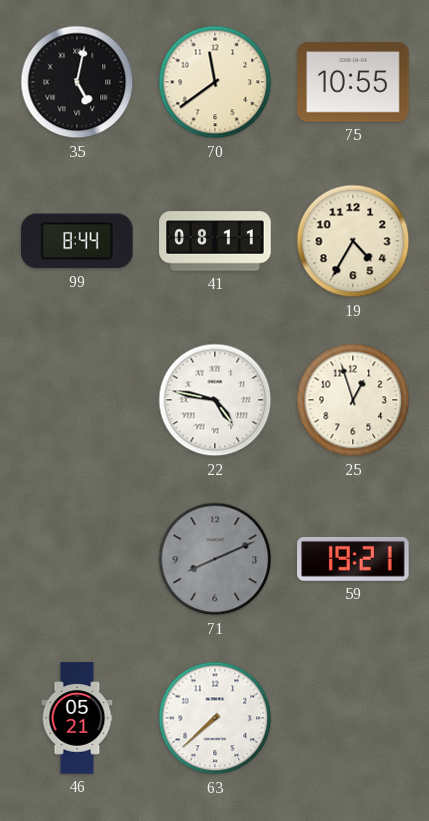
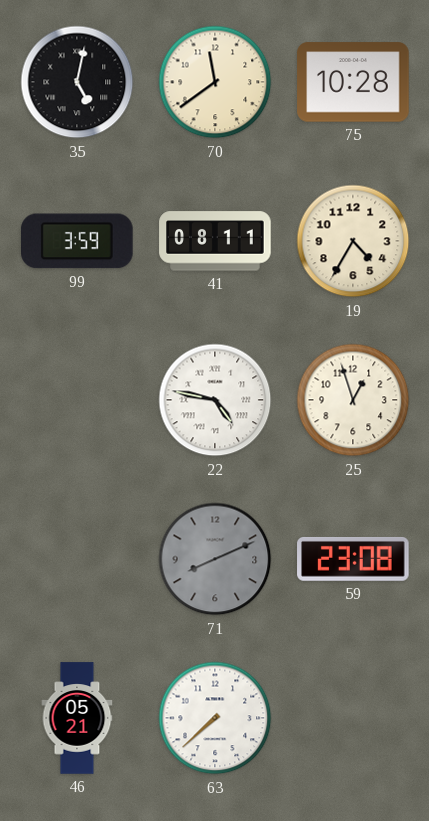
75: 10:55 -> 10:28
99: 8:44 -> 3:59
59: 19:21 -> 23:08
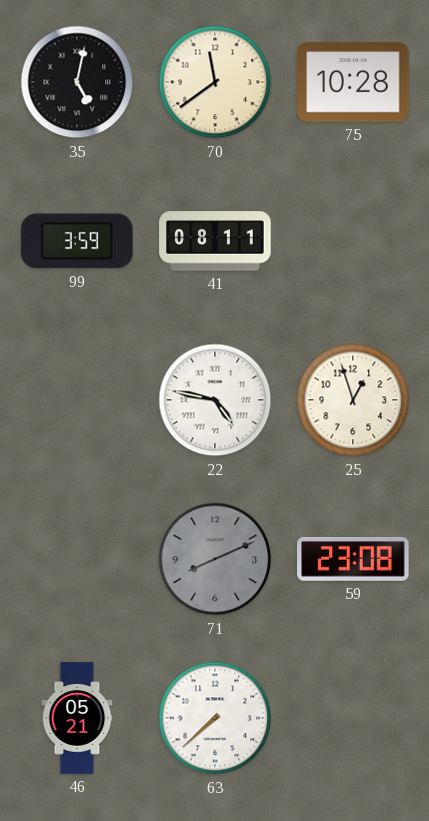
19: 4:35 -> none
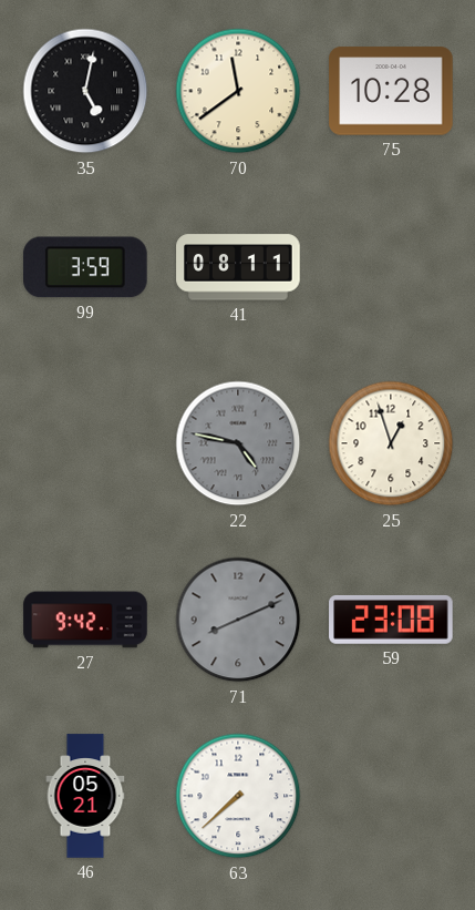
22 dial: white -> grey
27: none -> 9:42
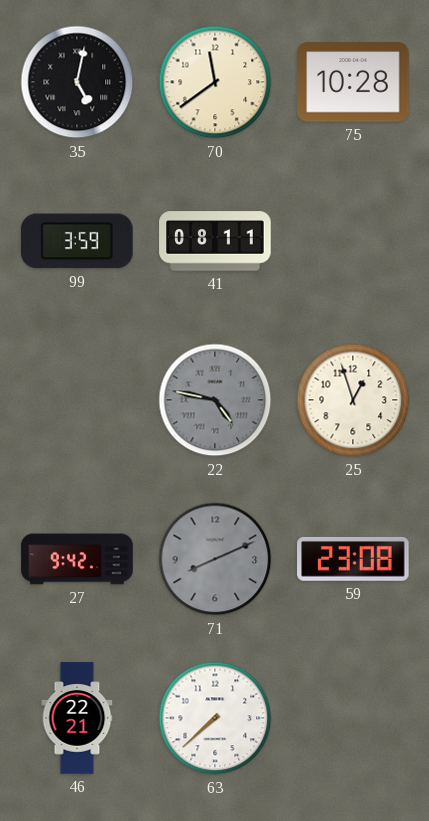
46: 05:21 -> 22:21
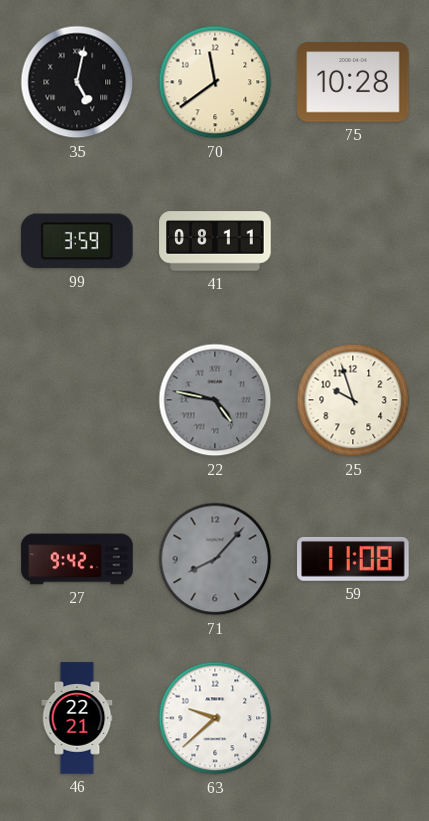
25: 12:57 -> 9:57
71: 8:11 -> 8:07
59: 23:08 -> 11:08
63: 7:38 -> 9:38
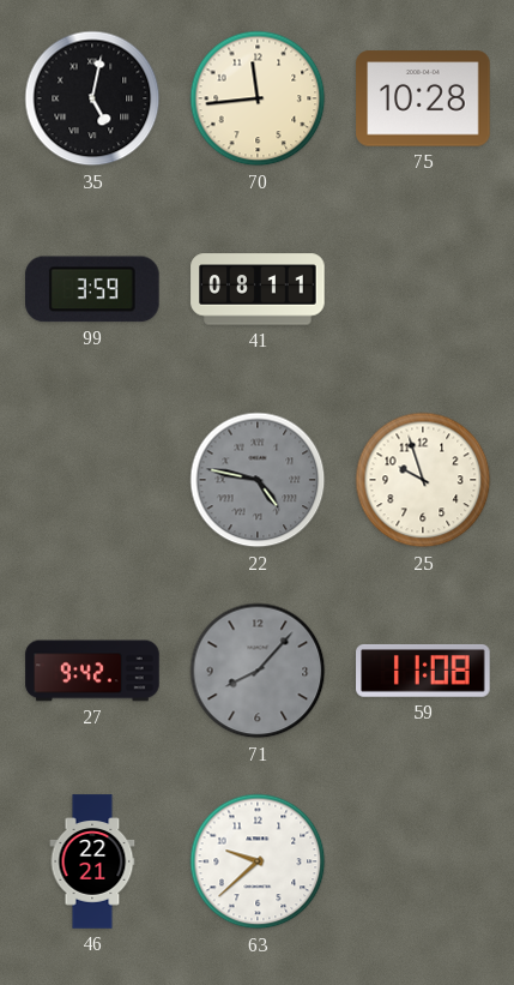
70: 11:39 -> 11:44
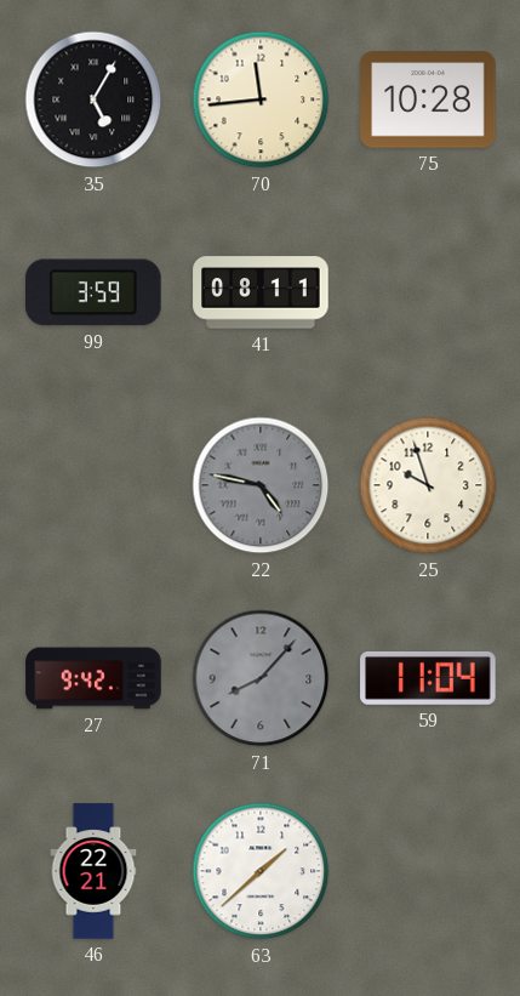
35: 5:02 -> 5:05
59: 11:08 -> 11:04
63: 9:38 -> 1:38
